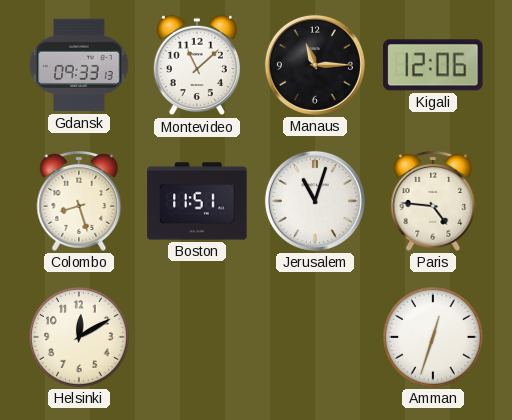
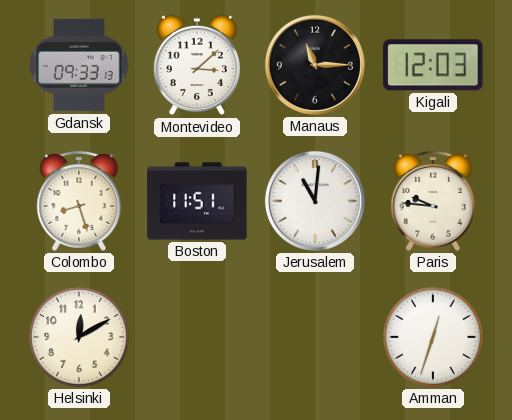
Montevideo: 11:08 -> 3:08
Kigali: 12:06 -> 12:03
Jerusalem: 11:03 -> 11:01
Paris: 4:46 -> 9:46
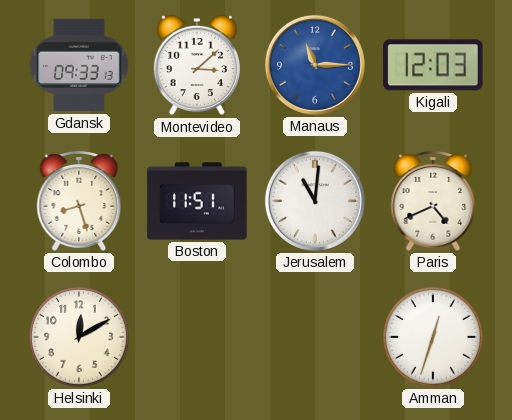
Manaus dial: black -> blue
Paris: 9:46 -> 4:41
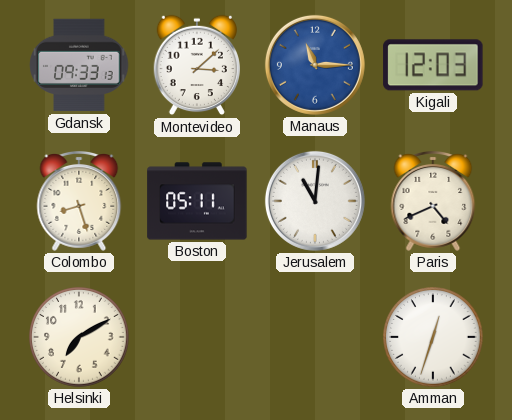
Boston: 11:51 -> 05:11
Helsinki: 12:10 -> 7:10
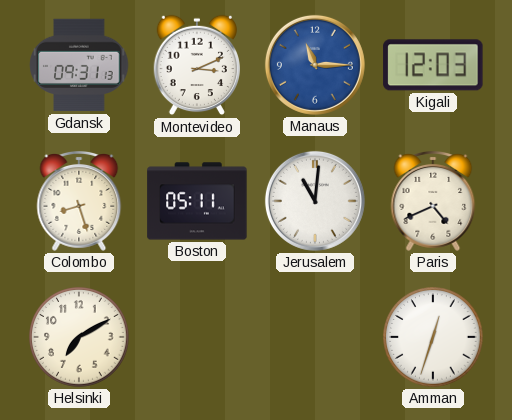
Gdansk: 09:33 -> 09:31
Montevideo: 3:08 -> 3:11
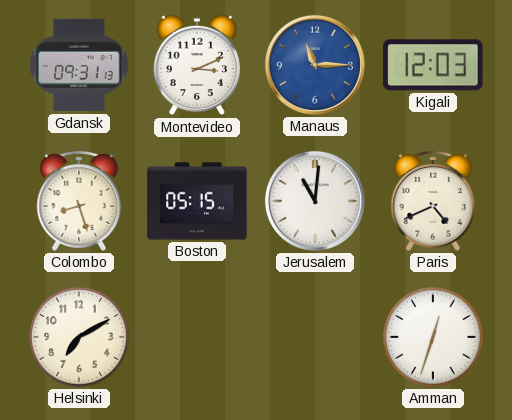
Boston: 05:11 -> 05:15
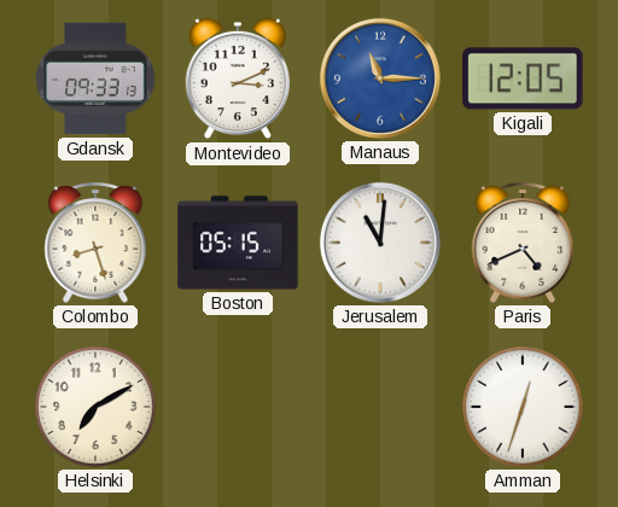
Gdansk: 09:31 -> 09:33
Kigali: 12:03 -> 12:05
